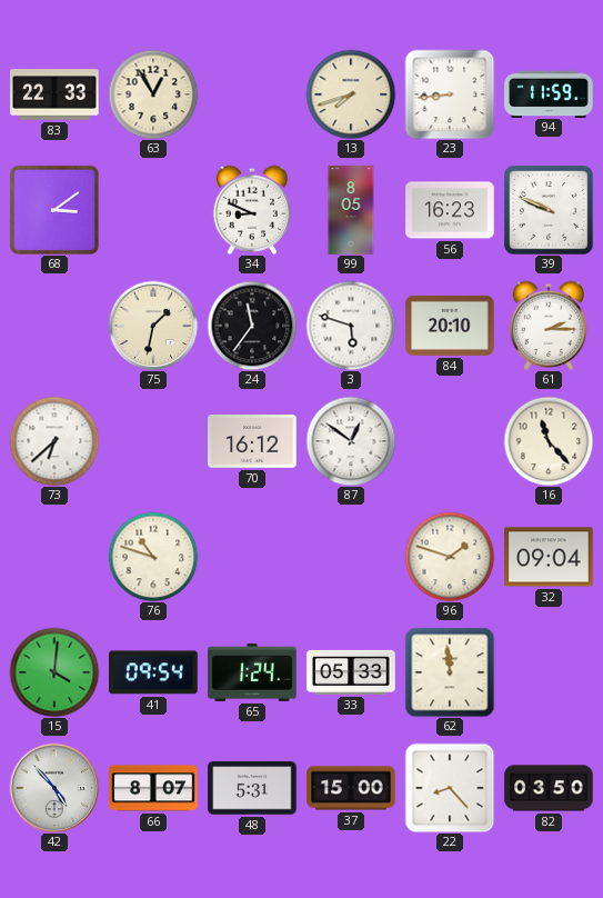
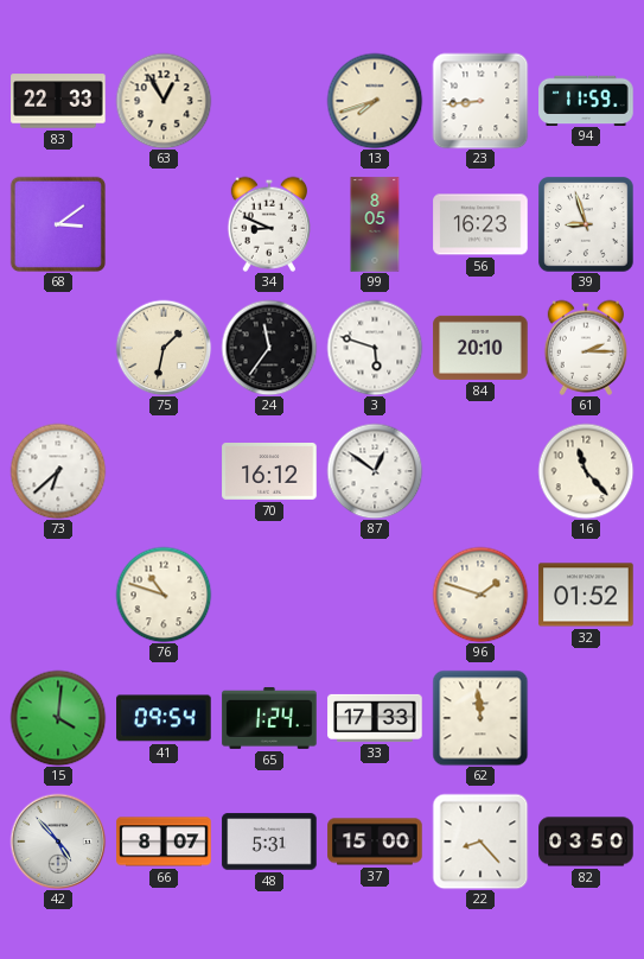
39: 9:49 -> 8:57
32: 09:04 -> 01:52
33: 05:33 -> 17:33
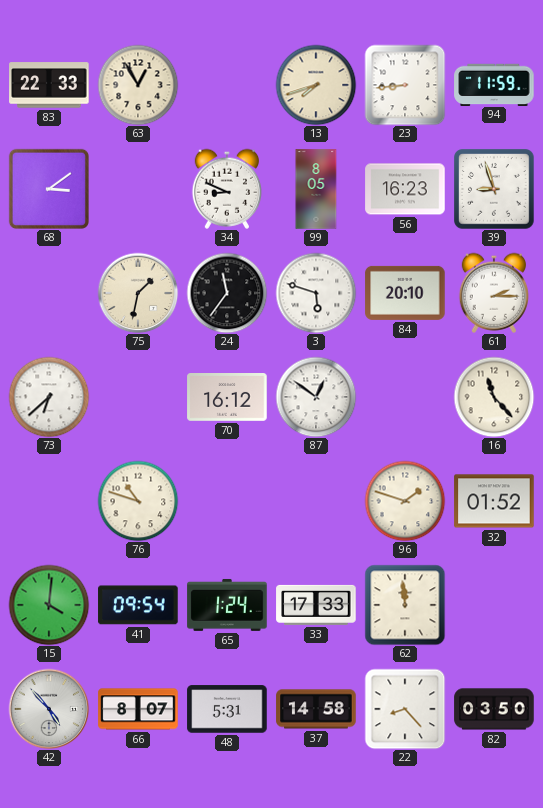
37: 15:00 -> 14:58
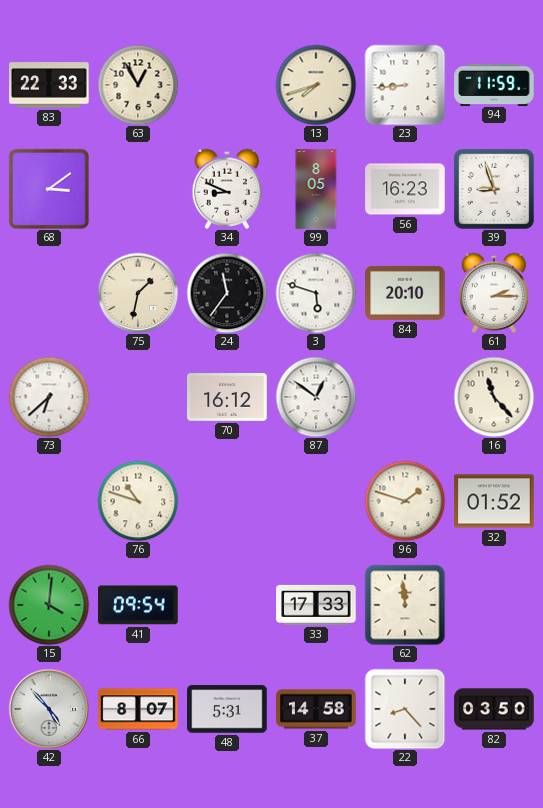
65: 1:24 -> none
